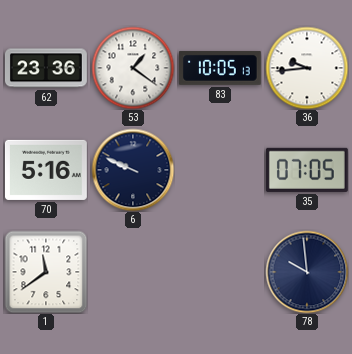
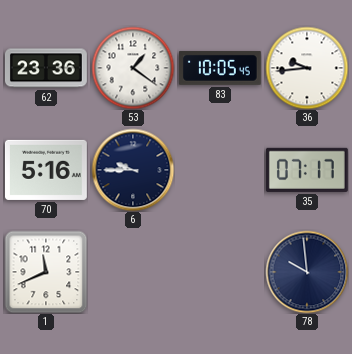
83: 10:05:13 -> 10:05:45
6: 9:49 -> 9:45
35: 07:05 -> 07:17
1: 11:39 -> 11:41
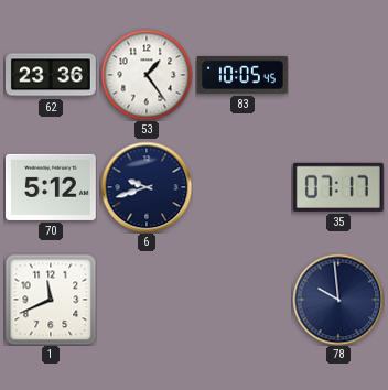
53: 1:21 -> 1:24
36: 9:44 -> none
70: 5:16 -> 5:12
6: 9:45 -> 9:42
